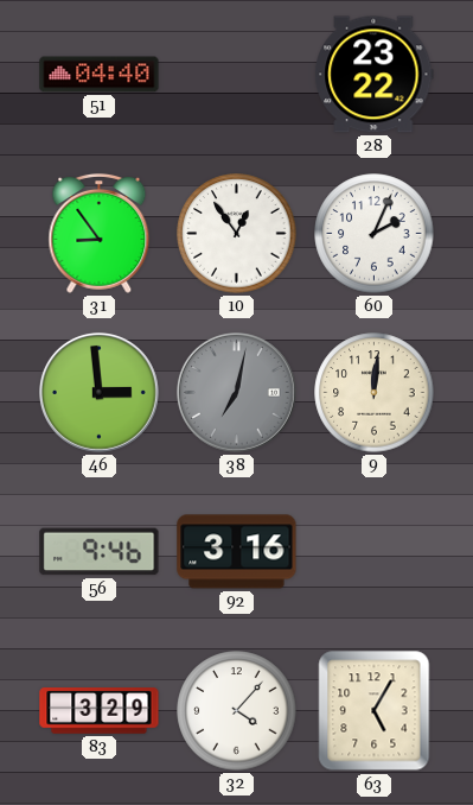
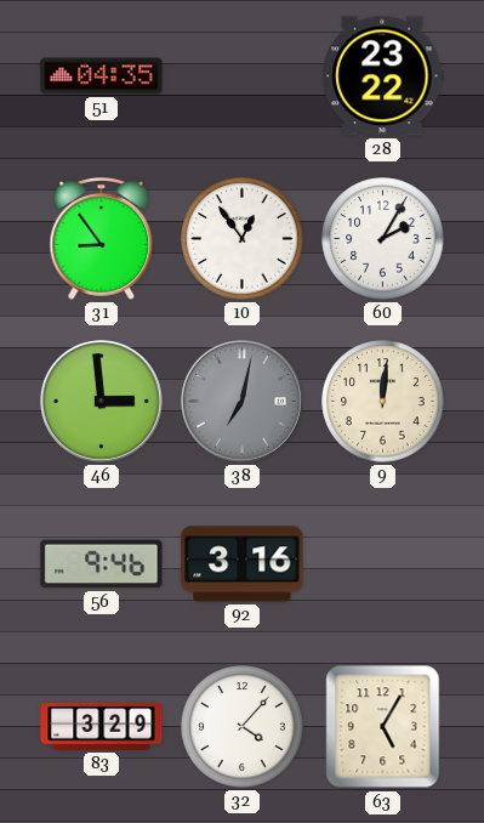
51: 04:40 -> 04:35
60: 2:04 -> 2:05
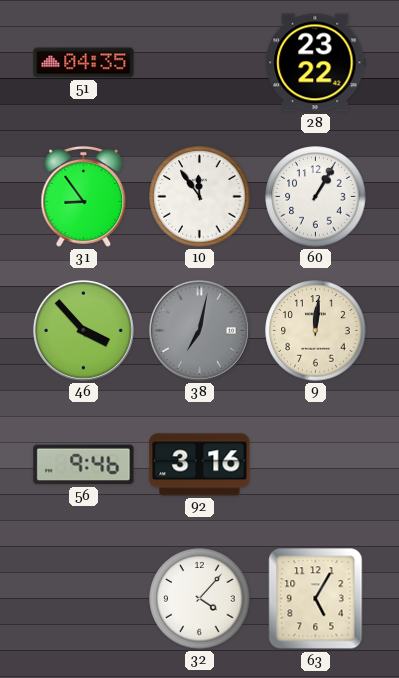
10: 12:54 -> 11:54
60: 2:05 -> 1:05
46: 2:59 -> 3:53
83: 3:29 -> none
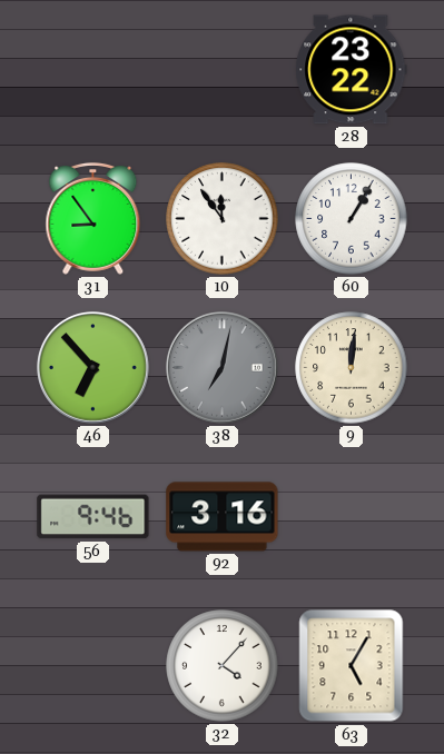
51: 04:35 -> none
46: 3:53 -> 6:53
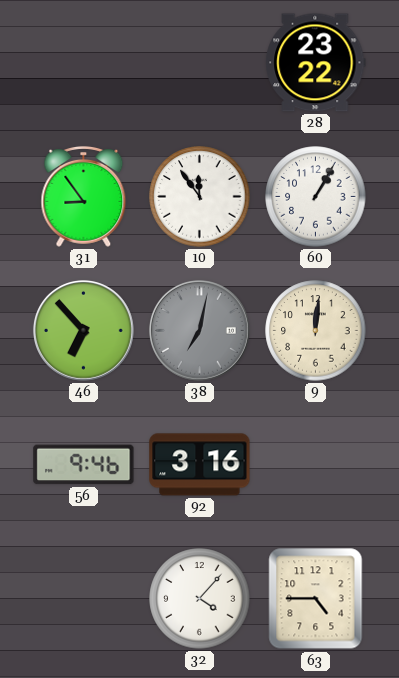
63: 5:05 -> 4:45
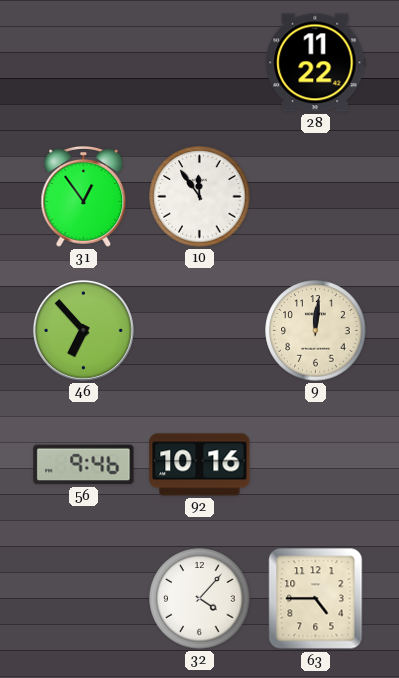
28: 23:22 -> 11:22
31: 8:54 -> 12:54
60: 1:05 -> none
38: 7:02 -> none
92: 3:16 -> 10:16
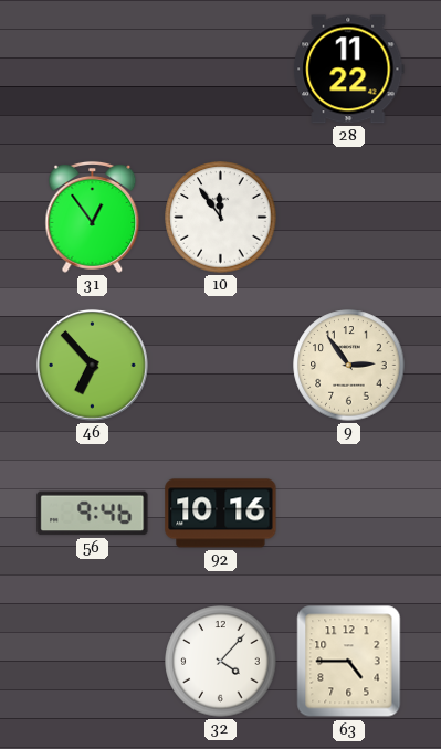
9: 12:01 -> 2:54
